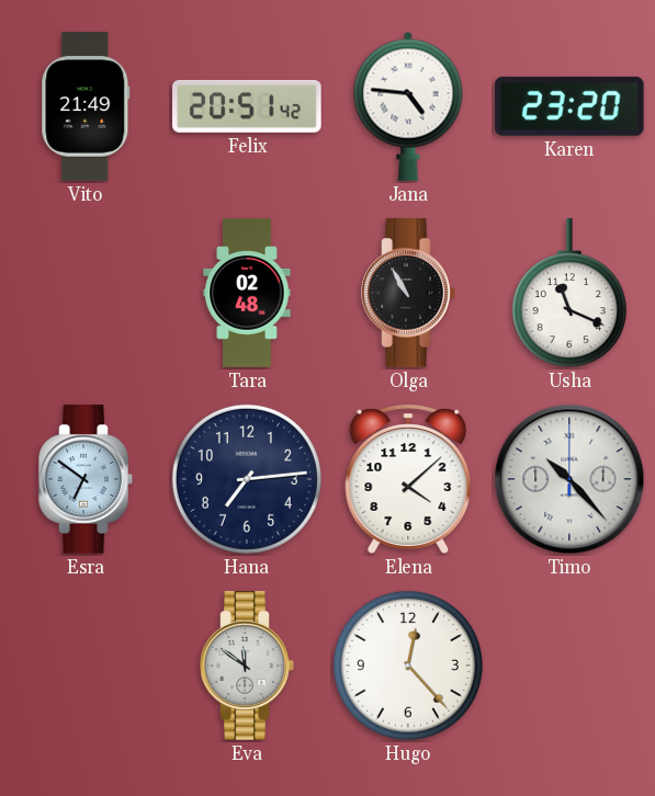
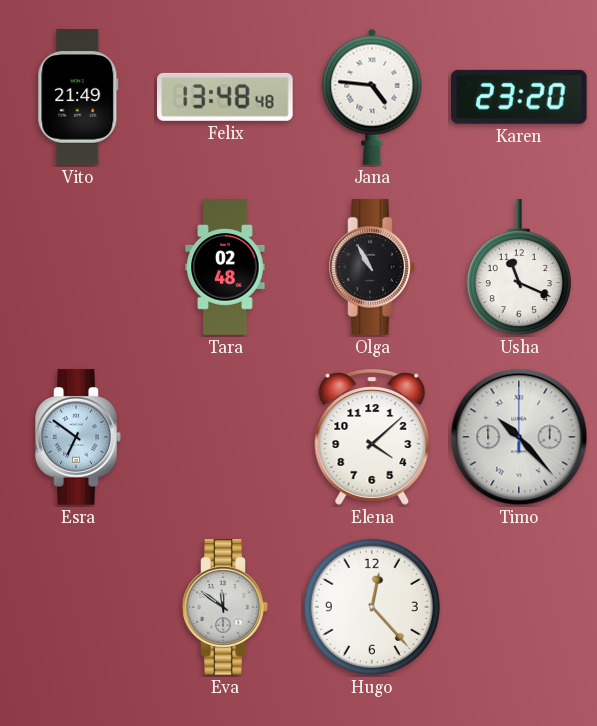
Felix: 20:51 -> 13:48
Hana: 7:14 -> none
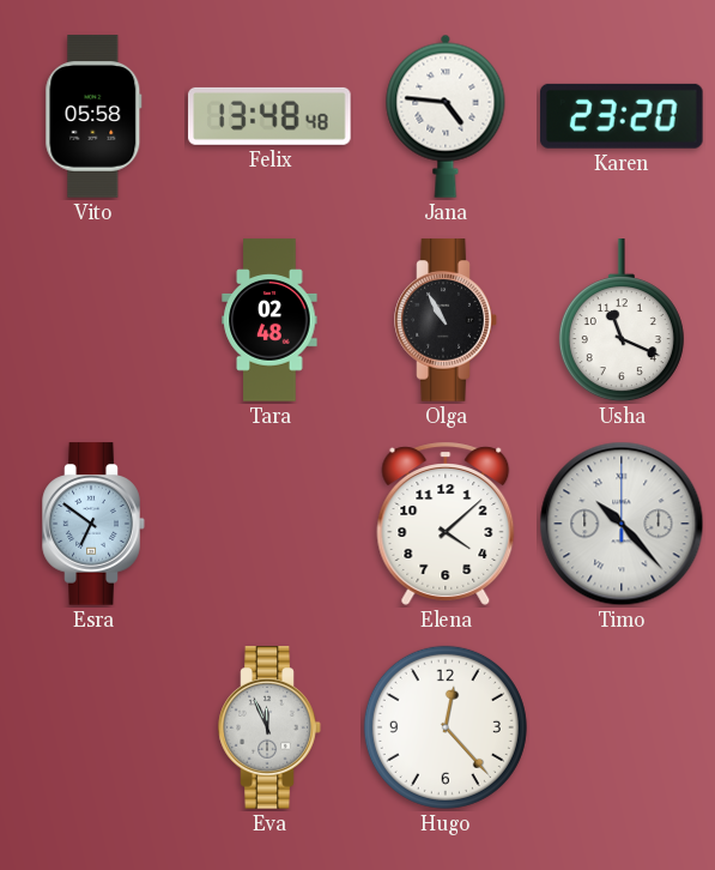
Vito: 21:49 -> 05:58
Eva: 11:51 -> 11:56
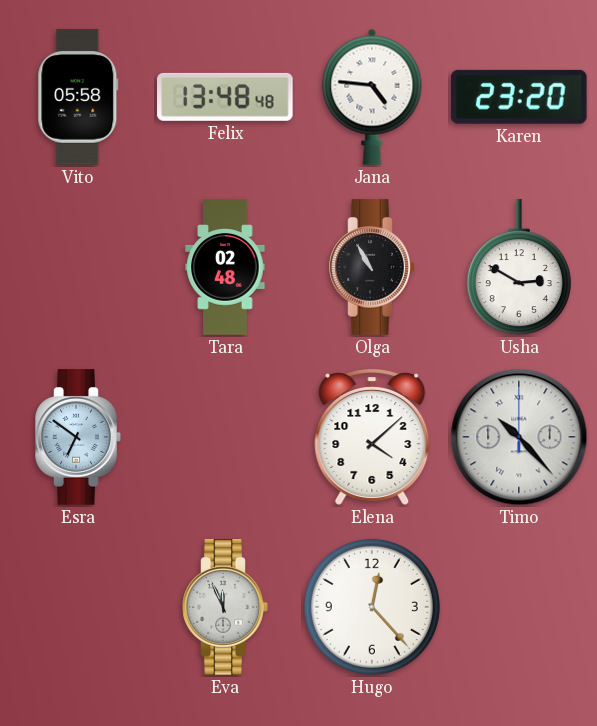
Usha: 11:19 -> 2:50
